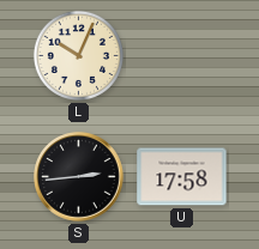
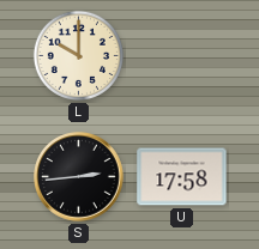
L: 10:04 -> 10:00
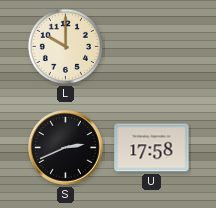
S: 2:44 -> 2:41
